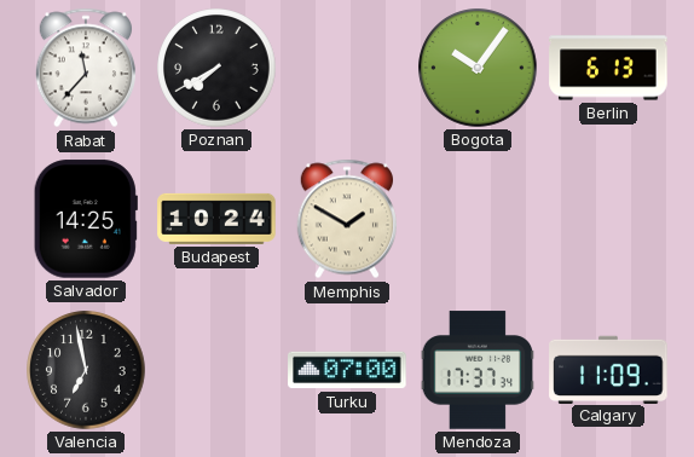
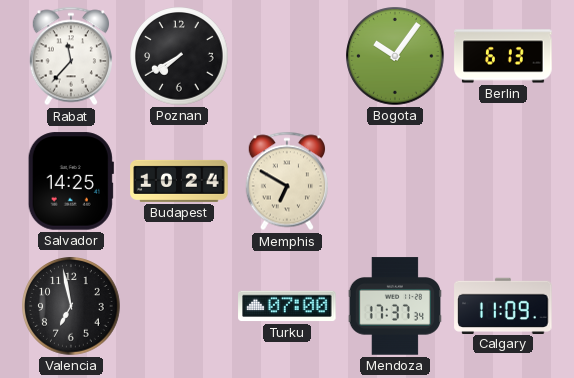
Memphis: 1:50 -> 6:50
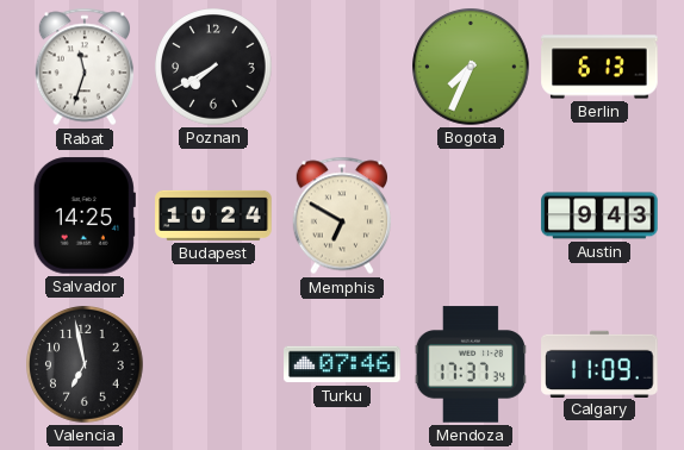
Rabat: 11:37 -> 11:33
Bogota: 10:06 -> 7:34
Austin: none -> 9:43
Turku: 07:00 -> 07:46
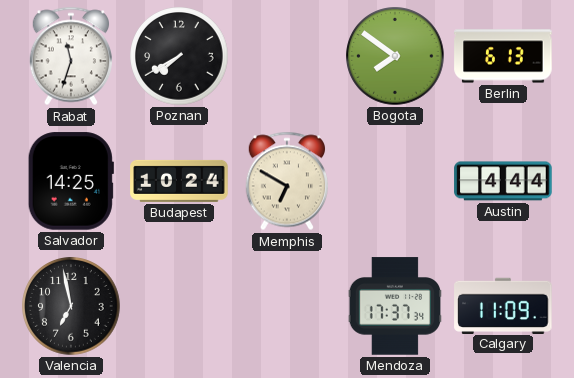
Bogota: 7:34 -> 7:51
Austin: 9:43 -> 4:44
Turku: 07:46 -> none
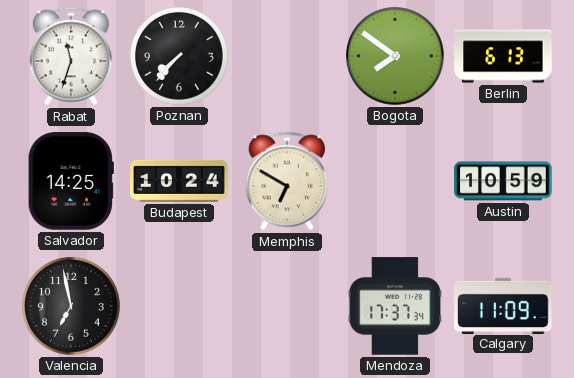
Poznan: 7:40 -> 7:37
Austin: 4:44 -> 10:59
